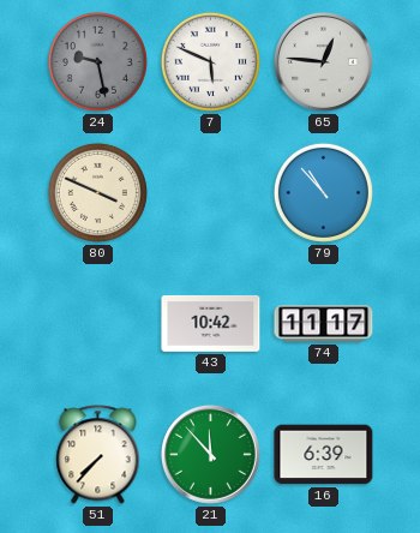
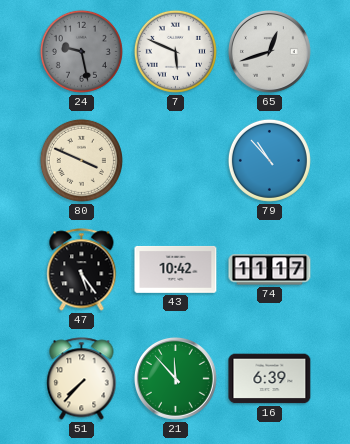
65: 12:46 -> 12:42
47: none -> 5:24
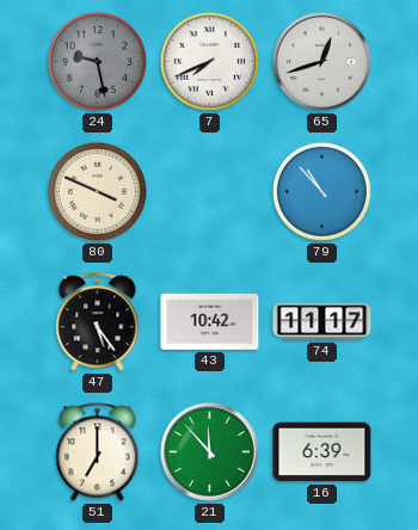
7: 5:49 -> 7:41
51: 7:37 -> 7:00
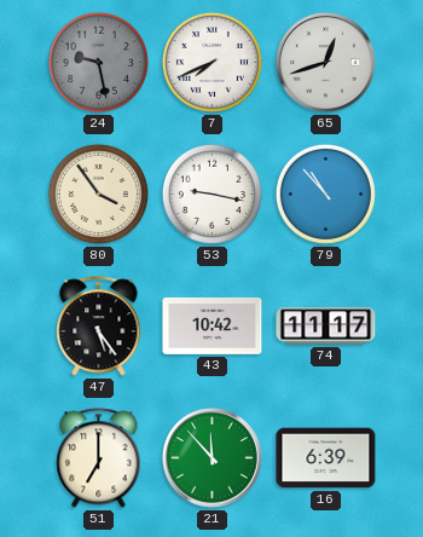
80: 3:49 -> 3:54
53: none -> 9:17
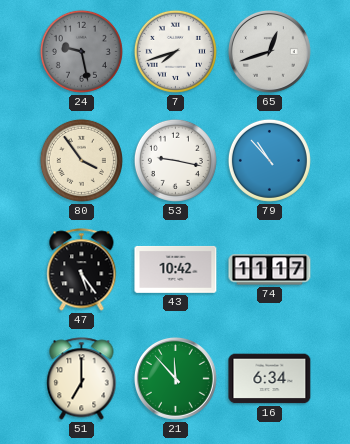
7: 7:41 -> 7:42
16: 6:39 -> 6:34
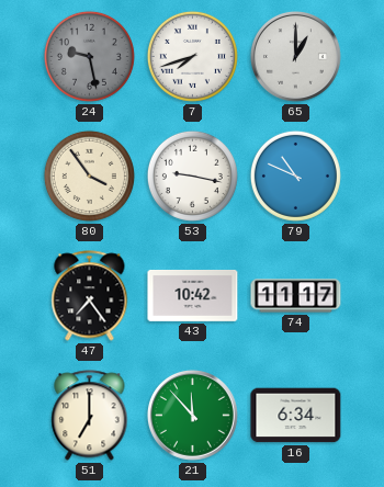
65: 12:42 -> 1:00
79: 10:53 -> 10:49
47: 5:24 -> 7:24
